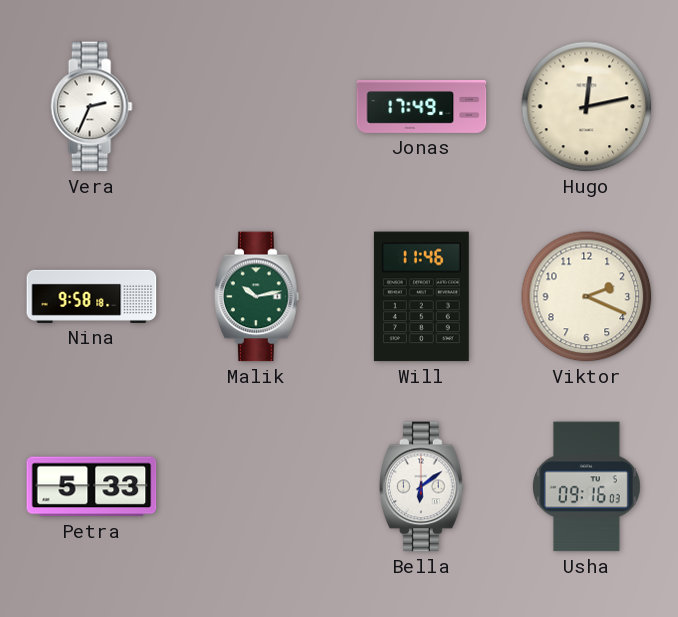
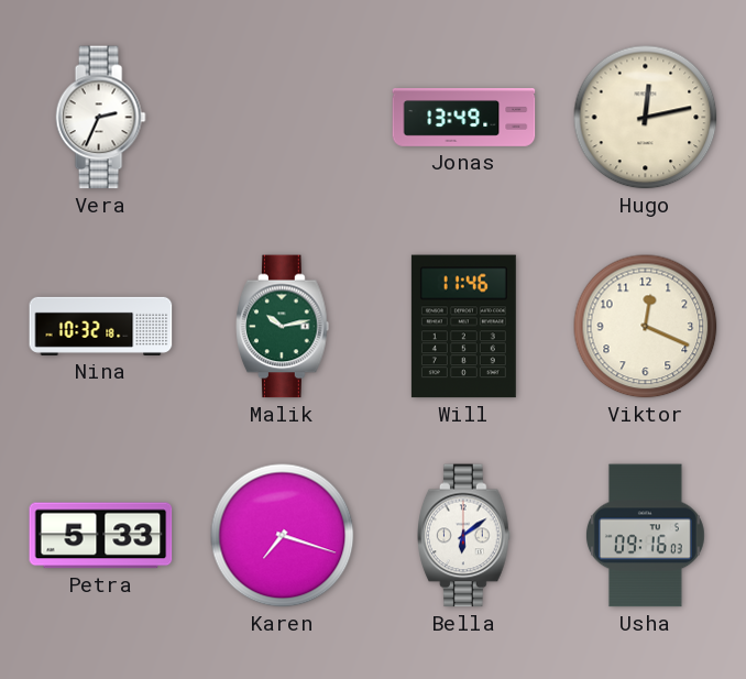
Jonas: 17:49 -> 13:49
Nina: 9:58 -> 10:32
Viktor: 2:19 -> 12:19
Karen: none -> 7:18
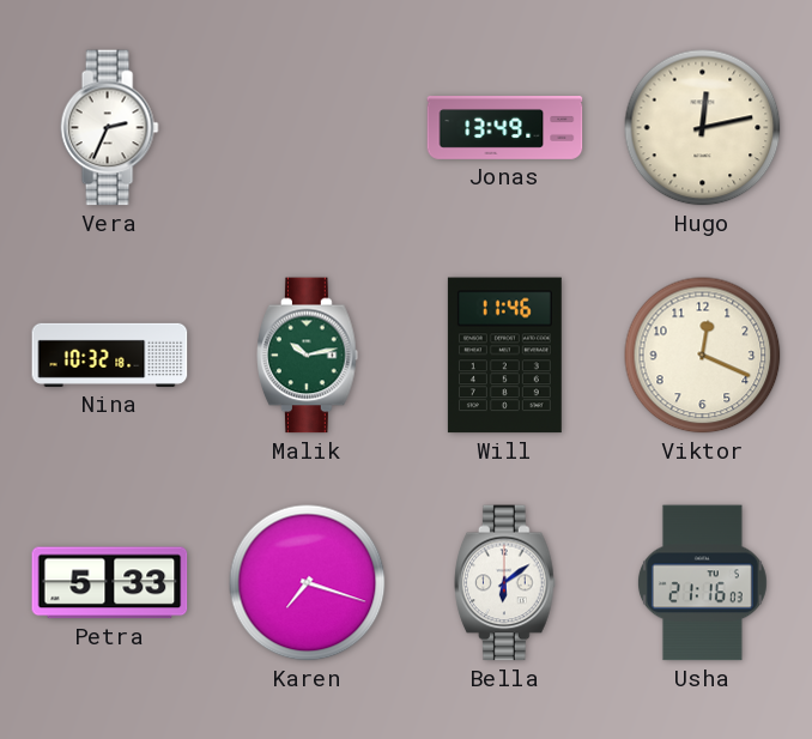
Usha: 09:16 -> 21:16
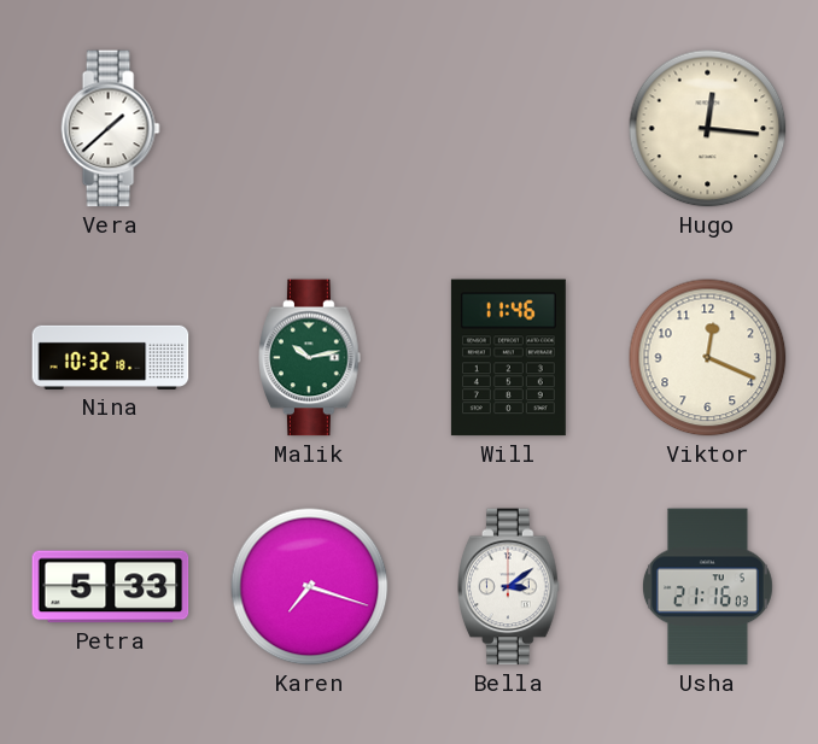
Vera: 2:34 -> 1:38
Jonas: 13:49 -> none
Hugo: 12:13 -> 12:16
Bella: 6:09 -> 3:09
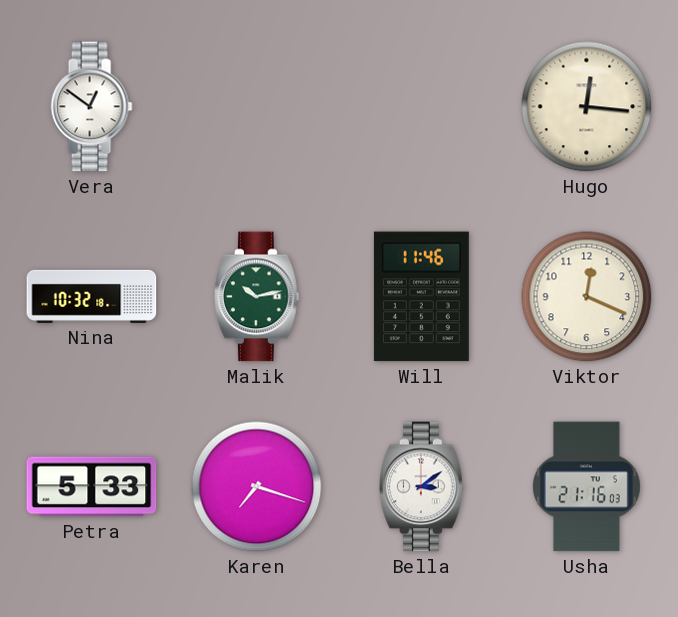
Vera: 1:38 -> 12:51
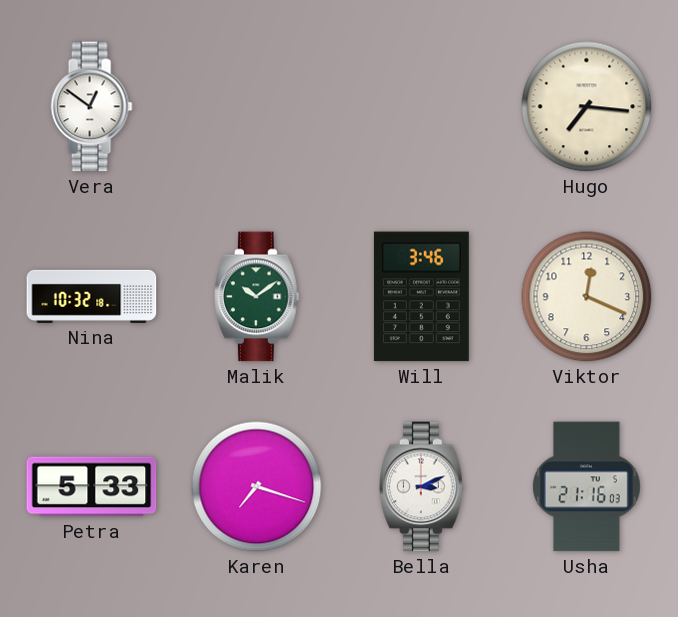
Hugo: 12:16 -> 7:16
Malik: 10:13 -> 10:09
Will: 11:46 -> 3:46
Bella: 3:09 -> 3:11
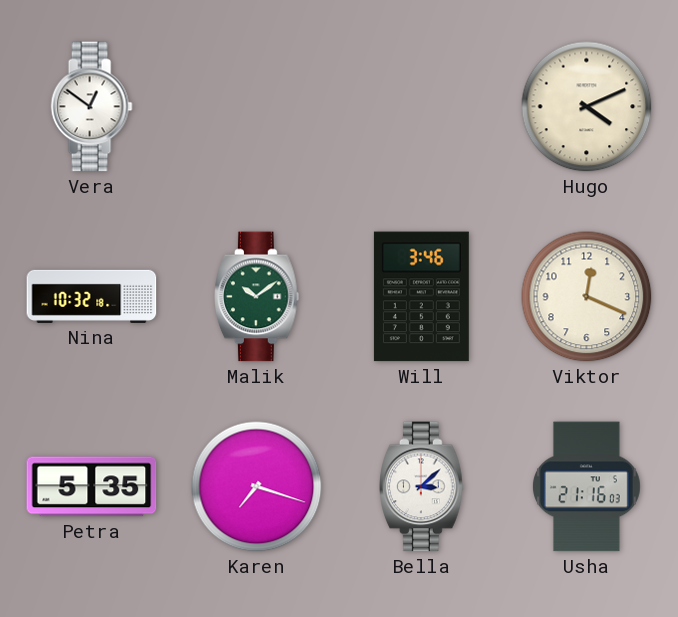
Hugo: 7:16 -> 4:11
Petra: 5:33 -> 5:35
Bella: 3:11 -> 3:08
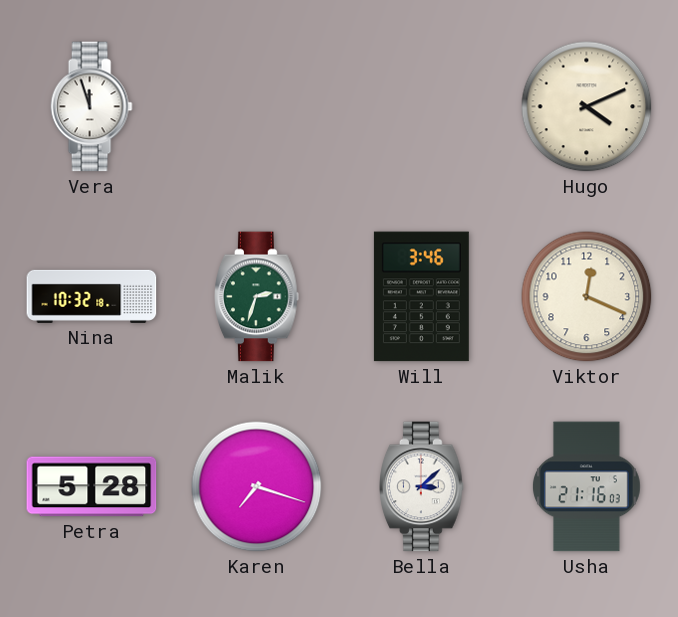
Vera: 12:51 -> 11:57
Malik: 10:09 -> 2:33
Petra: 5:35 -> 5:28
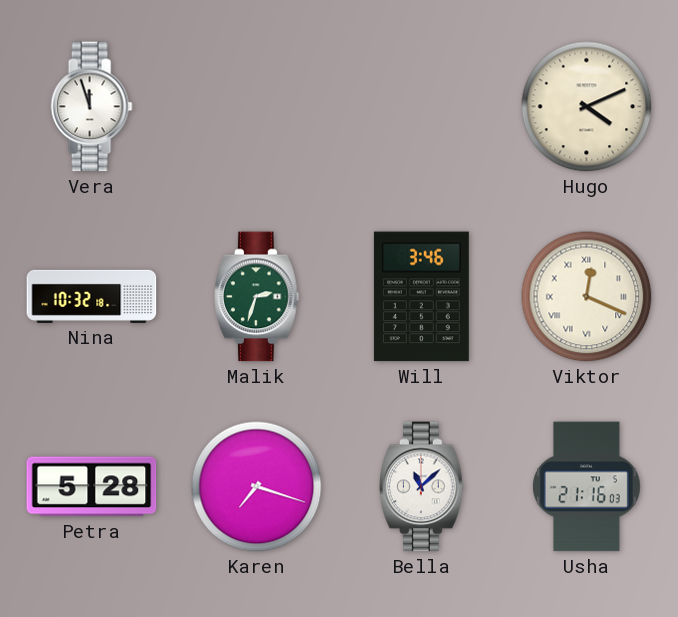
Viktor numerals: Arabic -> Roman
Bella: 3:08 -> 11:08
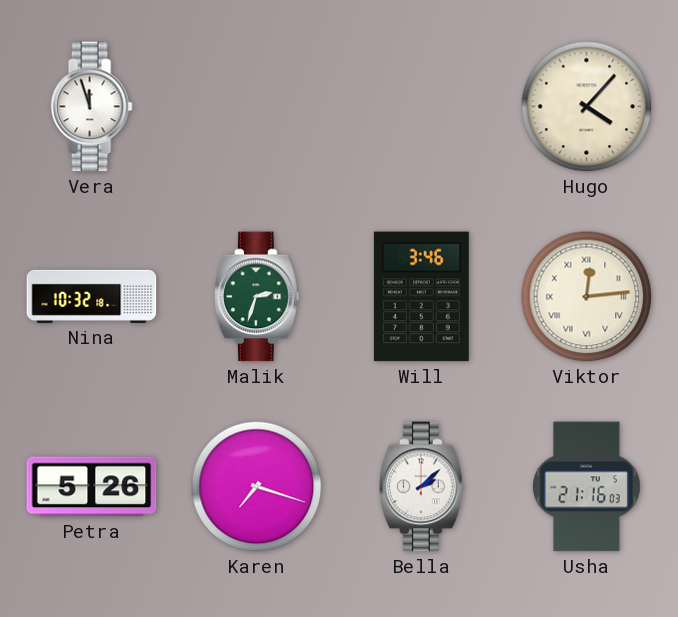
Hugo: 4:11 -> 4:07
Viktor: 12:19 -> 12:14
Petra: 5:28 -> 5:26
Bella: 11:08 -> 2:08
